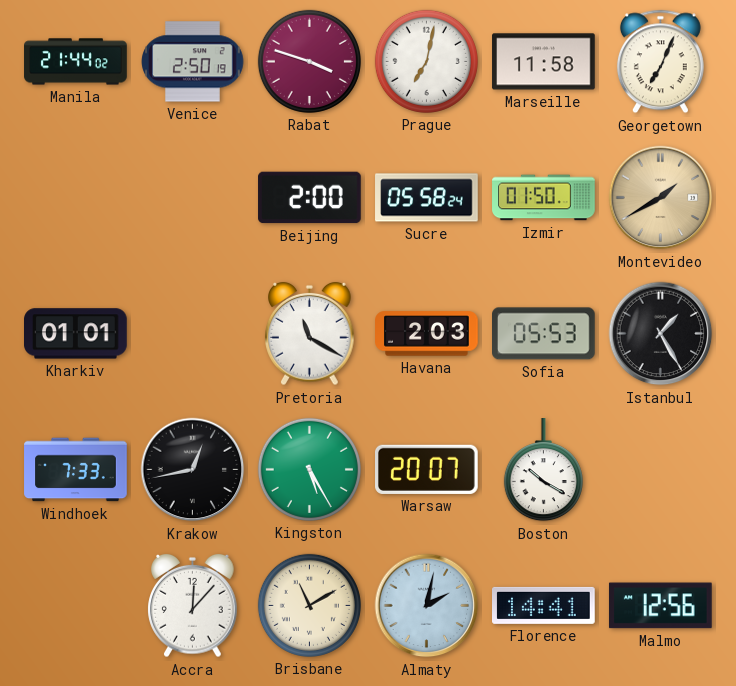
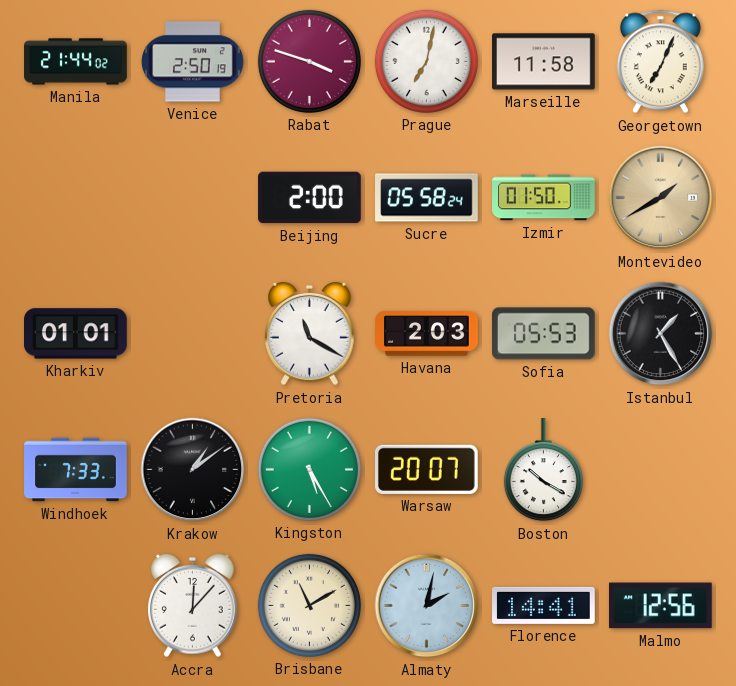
Krakow: 12:43 -> 1:09
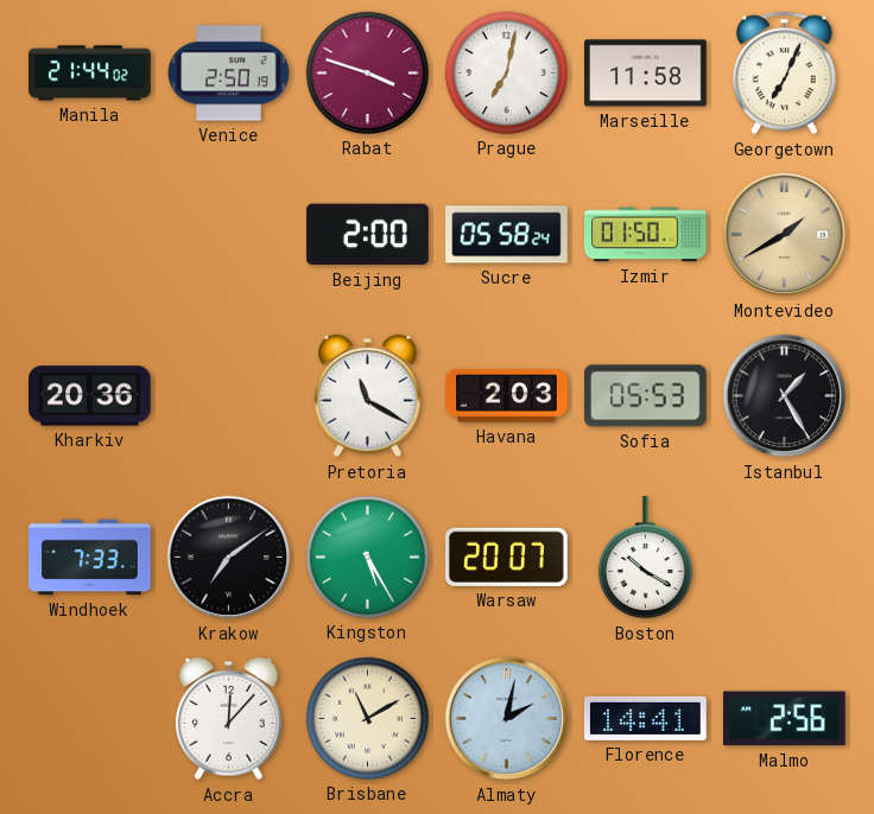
Kharkiv: 01:01 -> 20:36
Krakow: 1:09 -> 7:09
Malmo: 12:56 -> 2:56
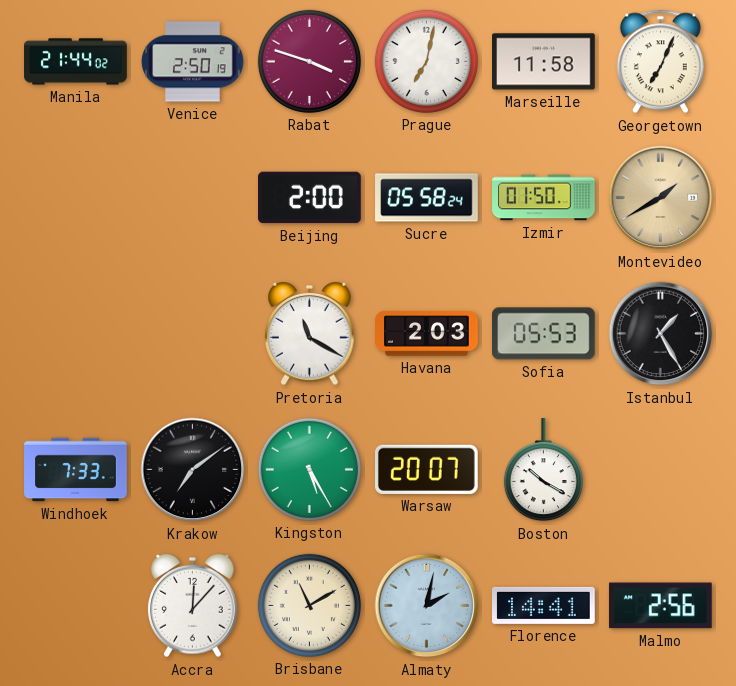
Kharkiv: 20:36 -> none
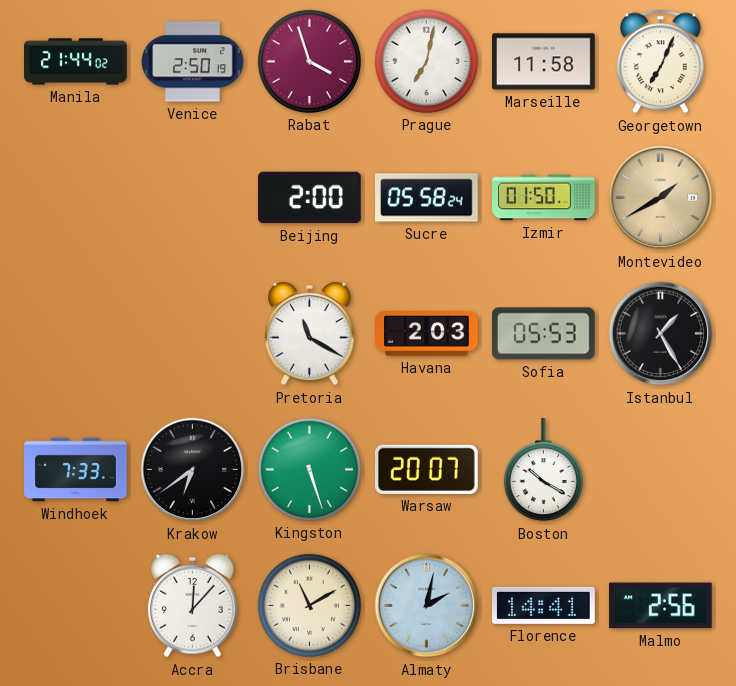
Rabat: 3:48 -> 3:57
Krakow: 7:09 -> 6:39
Kingston: 5:25 -> 5:27
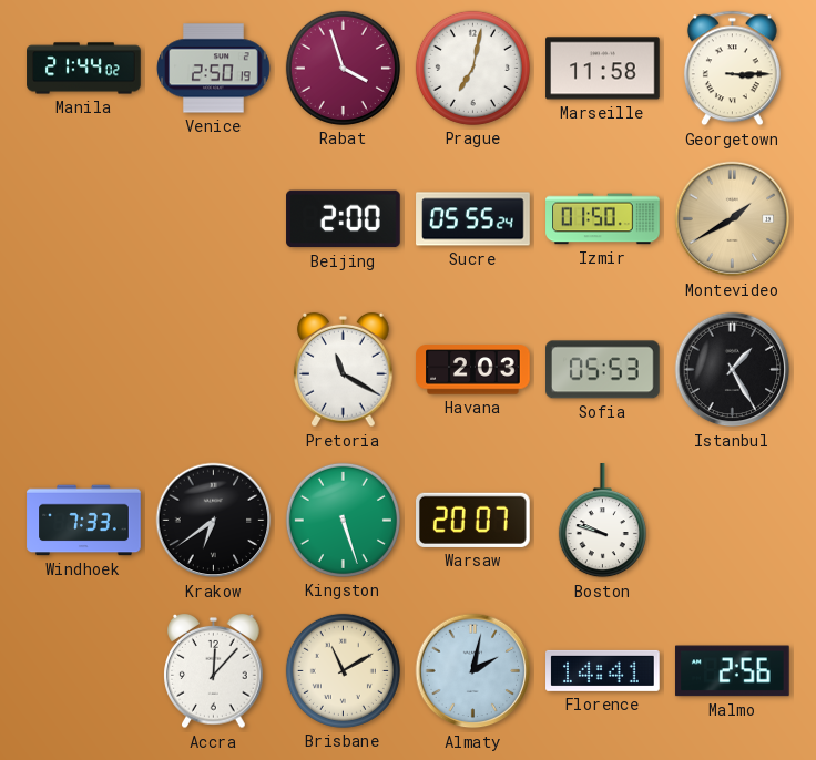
Georgetown: 7:04 -> 3:15
Sucre: 05:58 -> 05:55
Boston: 10:20 -> 9:48
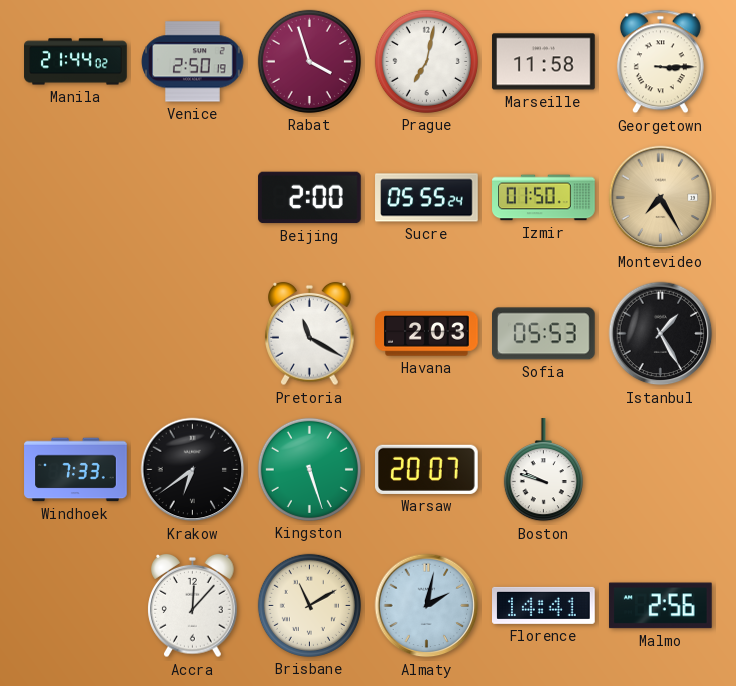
Montevideo: 1:40 -> 7:25
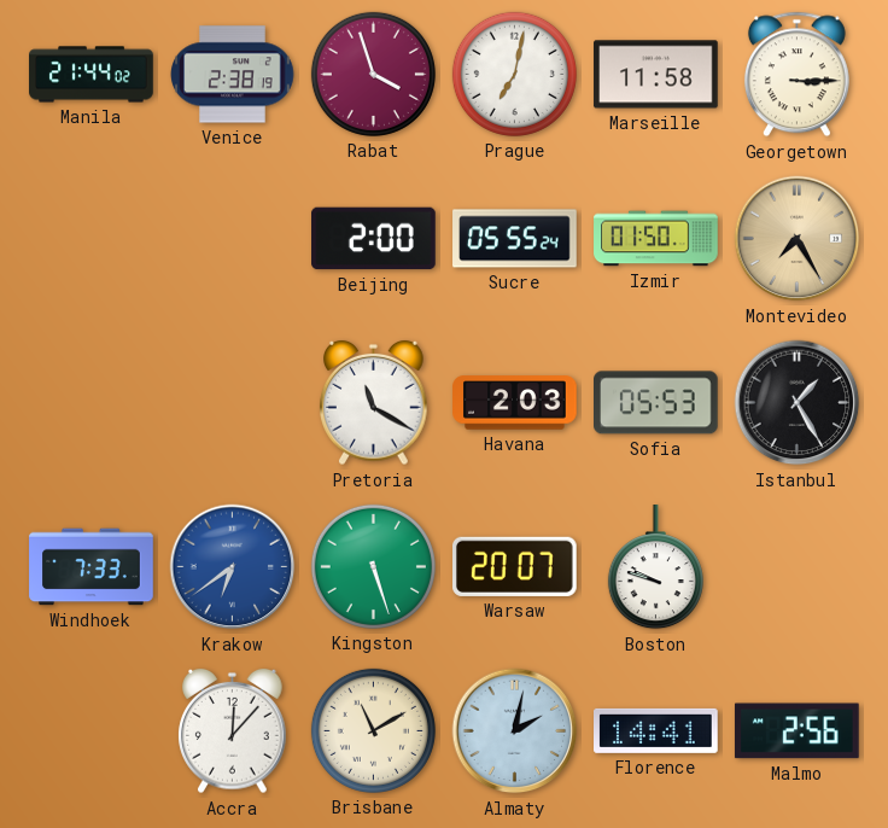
Venice: 2:50 -> 2:38
Krakow dial: black -> blue
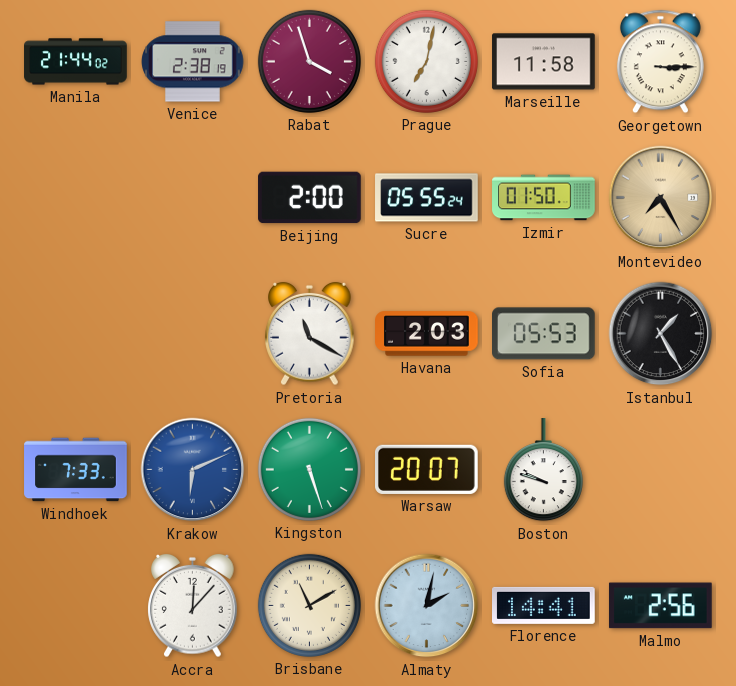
Krakow: 6:39 -> 6:11
